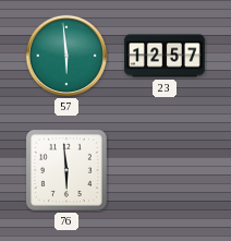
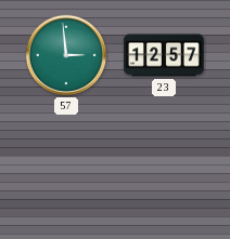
57: 5:59 -> 2:59
76: 5:59 -> none
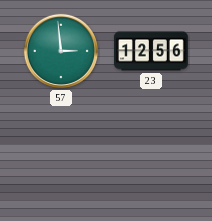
23: 12:57 -> 12:56
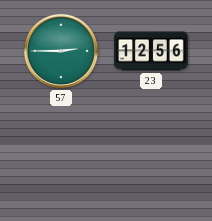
57: 2:59 -> 2:45
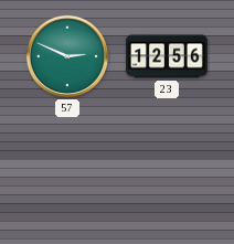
57: 2:45 -> 2:49
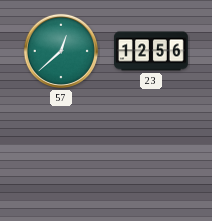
57: 2:49 -> 12:38
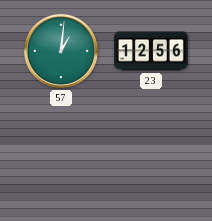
57: 12:38 -> 1:01
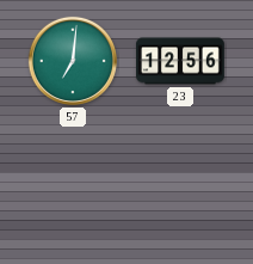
57: 1:01 -> 7:01
